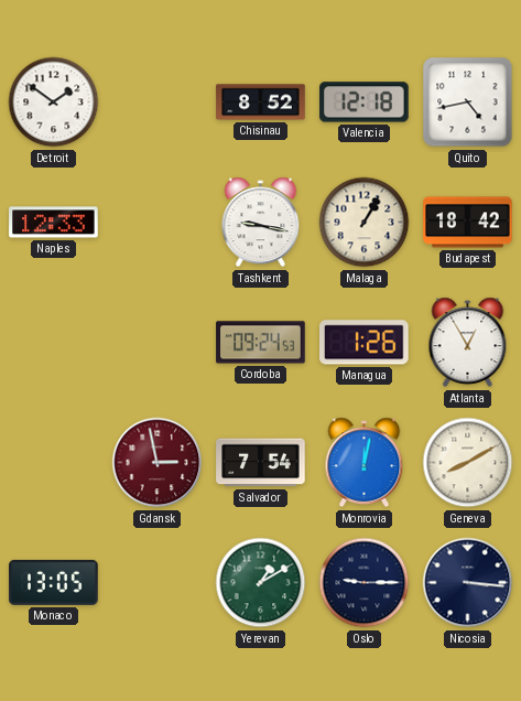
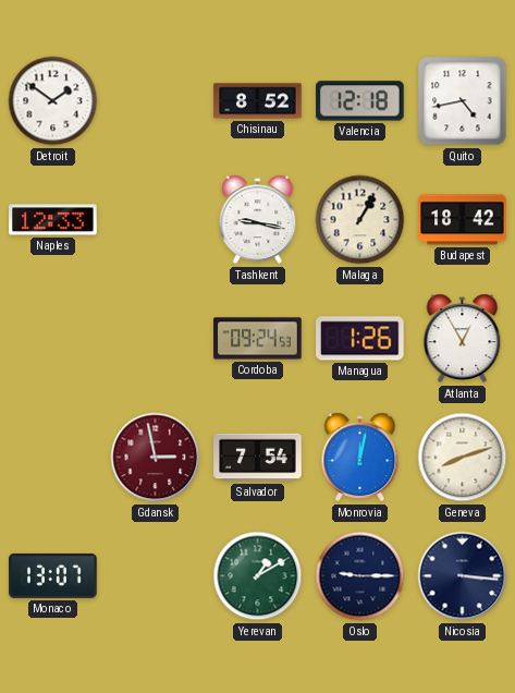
Geneva: 8:10 -> 8:12
Monaco: 13:05 -> 13:07
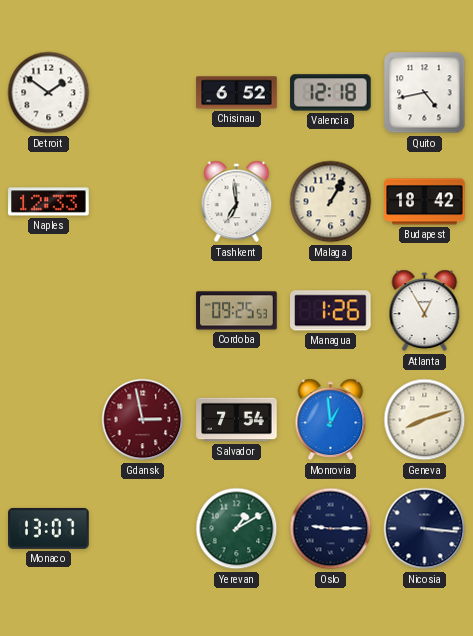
Chisinau: 8:52 -> 6:52
Tashkent: 9:17 -> 6:59
Cordoba: 09:24 -> 09:25
Monrovia: 12:02 -> 12:59
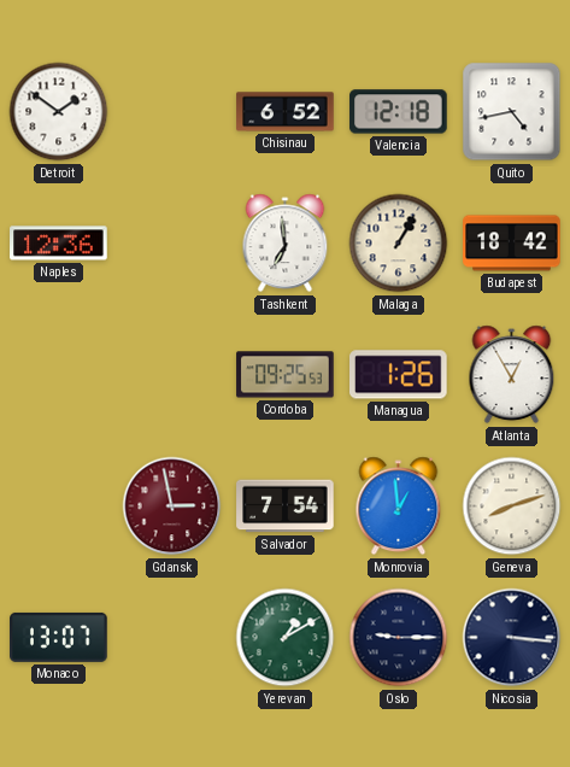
Naples: 12:33 -> 12:36
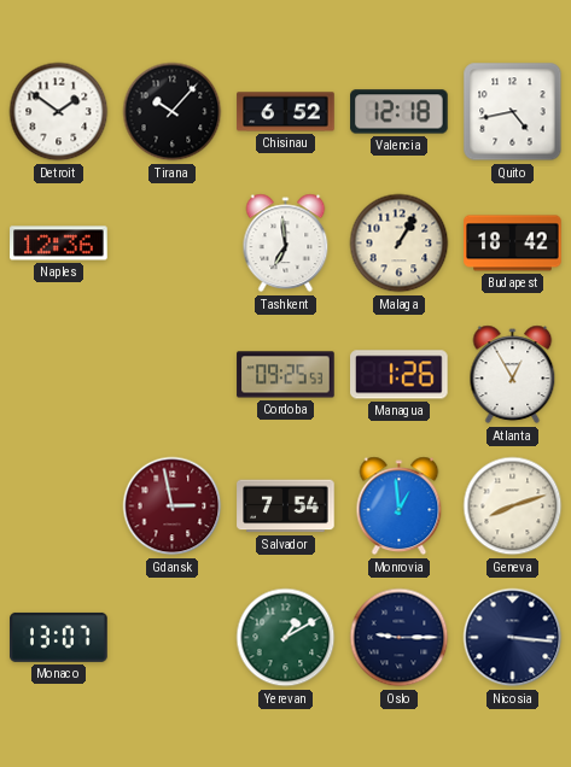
Tirana: none -> 10:07
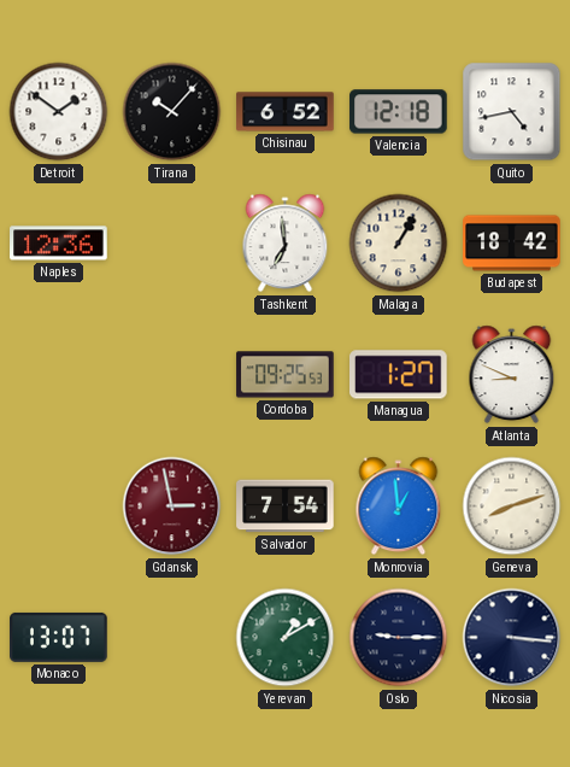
Managua: 1:26 -> 1:27
Atlanta: 12:55 -> 8:49
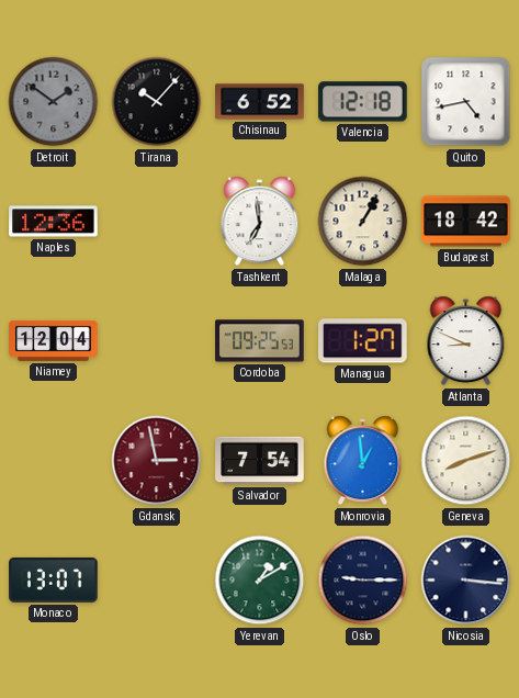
Detroit dial: white -> grey
Niamey: none -> 12:04
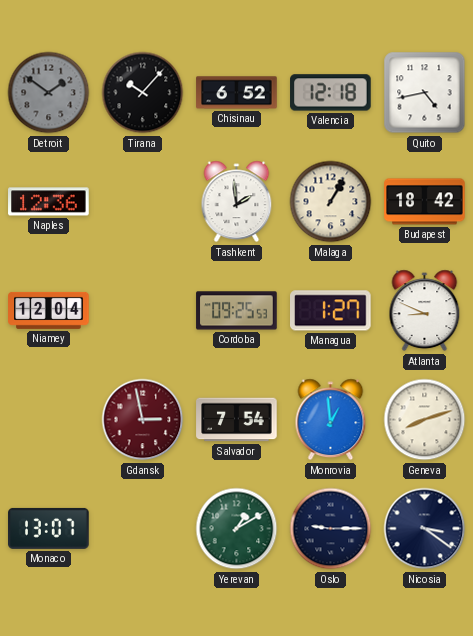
Tashkent: 6:59 -> 1:59
Nicosia: 3:16 -> 3:21
